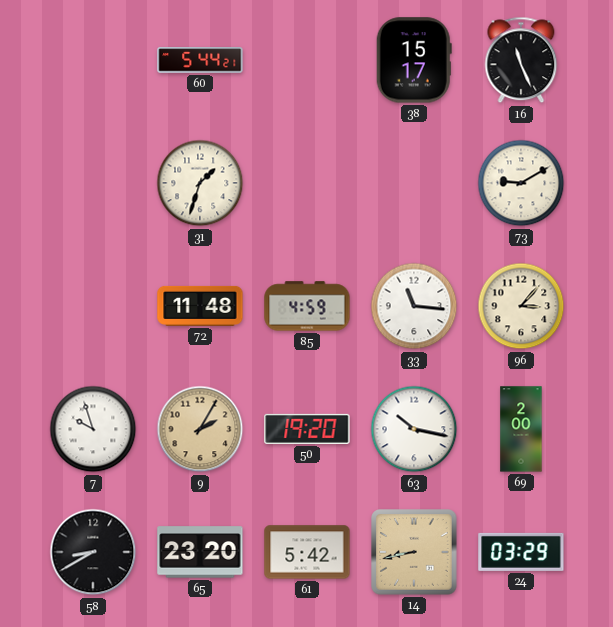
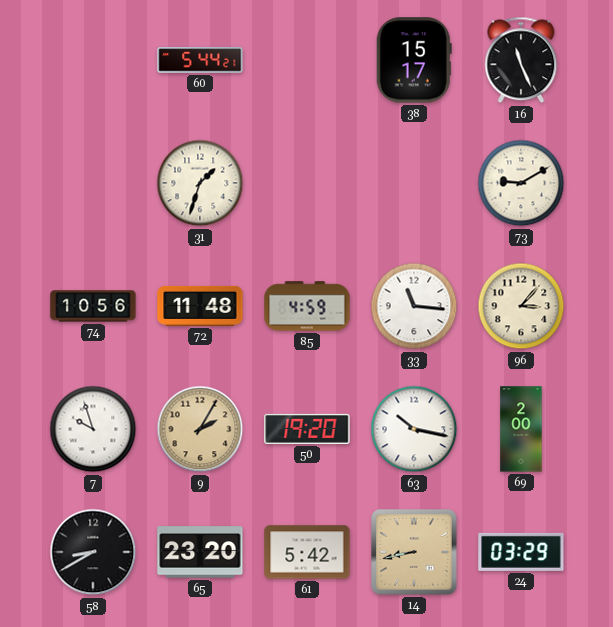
74: none -> 10:56
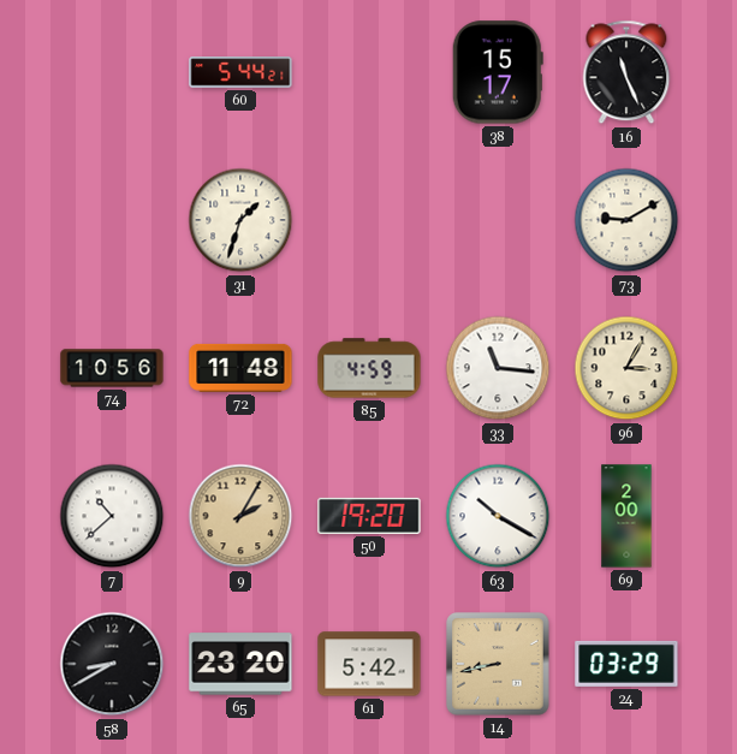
96: 3:07 -> 3:05
7: 9:57 -> 10:38
63: 10:17 -> 10:20
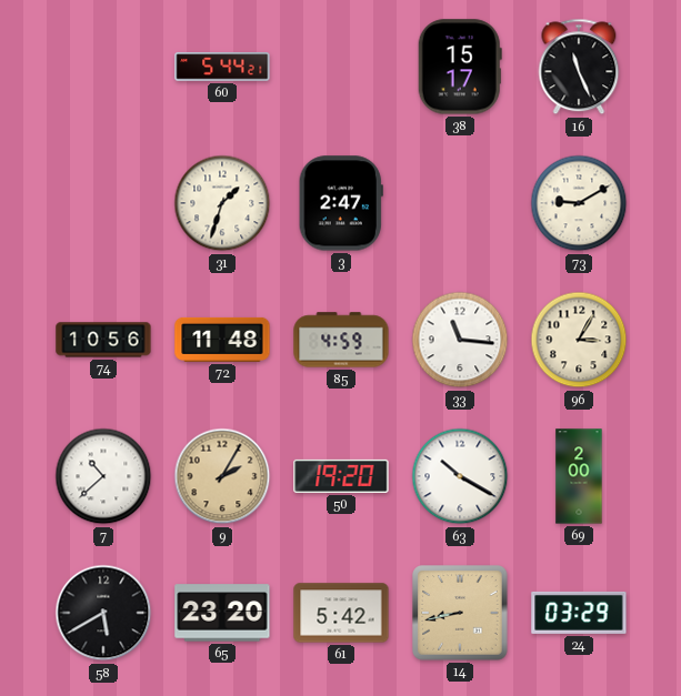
3: none -> 2:47
58: 8:40 -> 5:40
